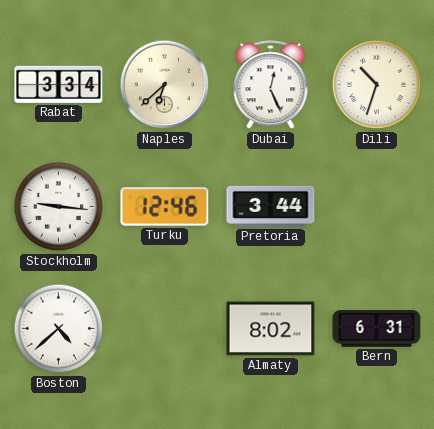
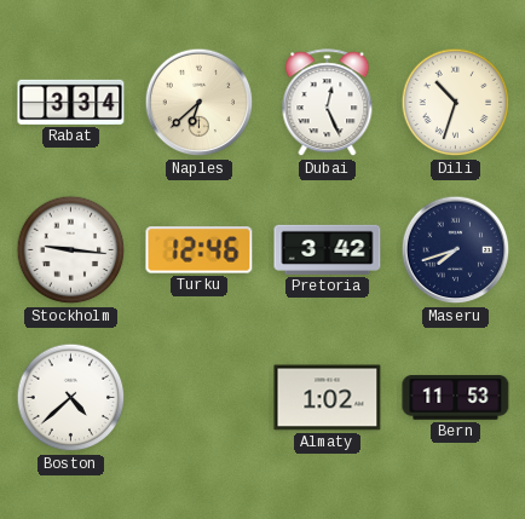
Pretoria: 3:44 -> 3:42
Maseru: none -> 7:42
Almaty: 8:02 -> 1:02
Bern: 6:31 -> 11:53
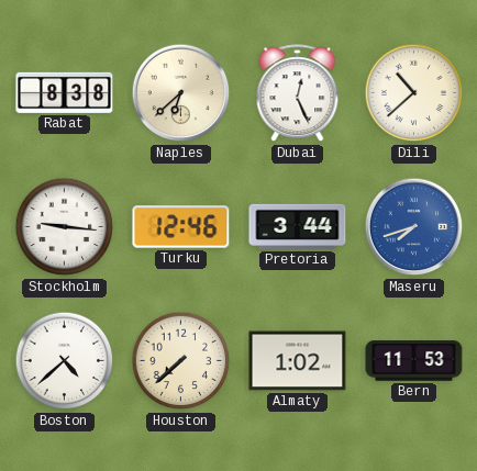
Rabat: 3:34 -> 8:38
Dili: 10:33 -> 10:38
Pretoria: 3:42 -> 3:44
Maseru dial: navy -> blue
Houston: none -> 7:38
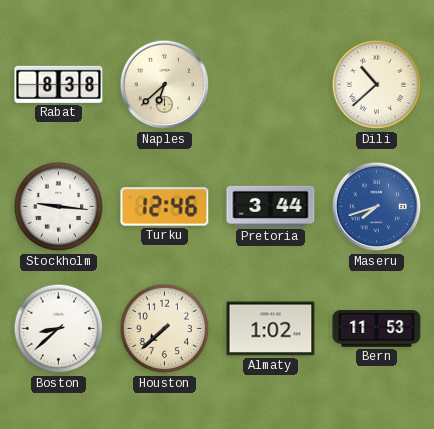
Dubai: 12:26 -> none
Boston: 4:38 -> 8:38
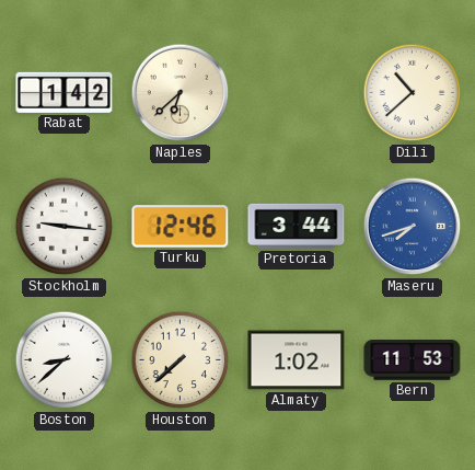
Rabat: 8:38 -> 1:42
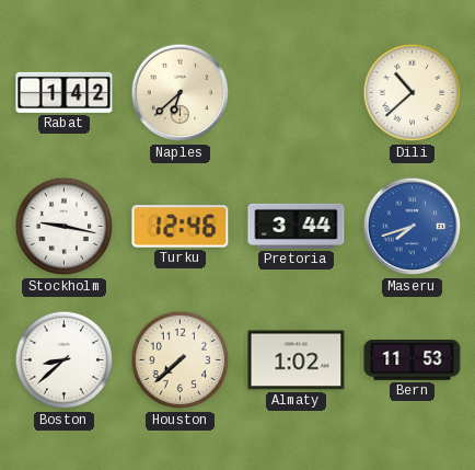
Stockholm: 9:16 -> 9:17
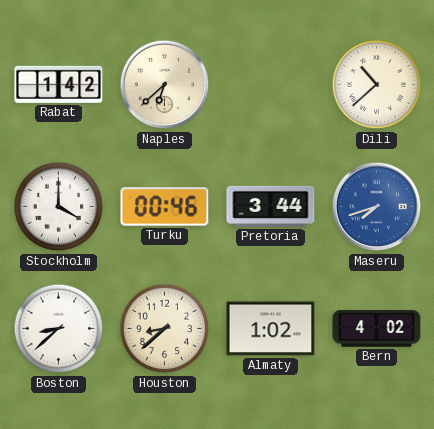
Stockholm: 9:17 -> 4:00
Turku: 12:46 -> 00:46
Houston: 7:38 -> 8:38
Bern: 11:53 -> 4:02
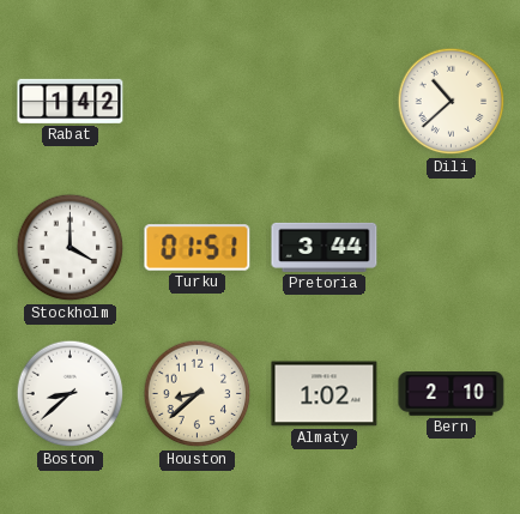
Naples: 6:38 -> none
Turku: 00:46 -> 01:51
Maseru: 7:42 -> none
Bern: 4:02 -> 2:10
